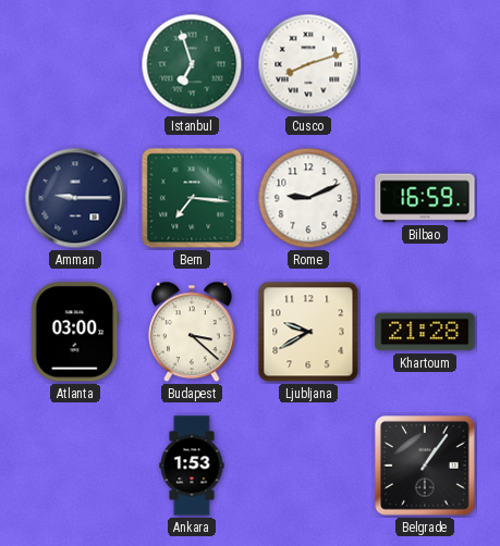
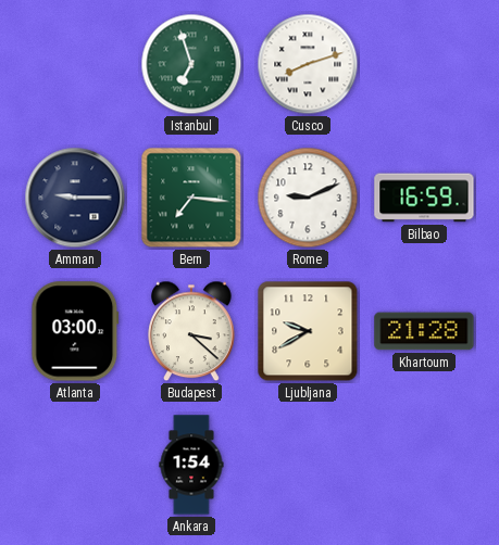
Ankara: 1:53 -> 1:54
Belgrade: 1:06 -> none
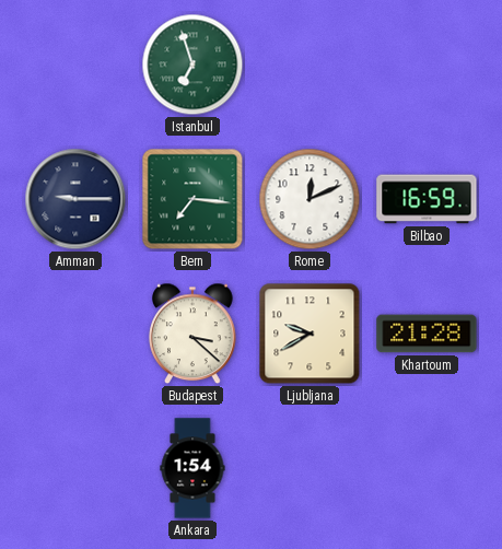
Cusco: 8:12 -> none
Rome: 9:11 -> 12:11
Atlanta: 03:00 -> none
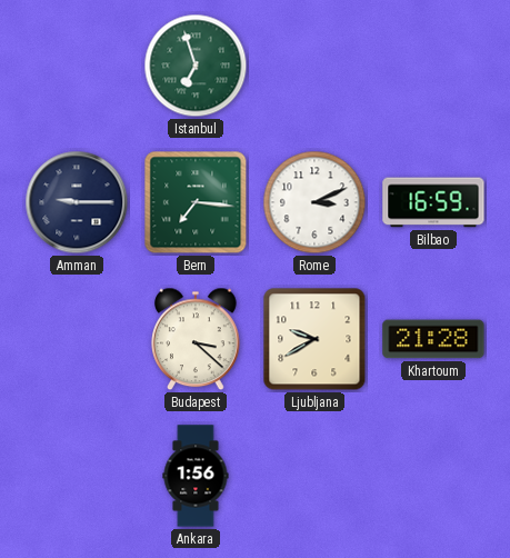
Rome: 12:11 -> 3:11
Ankara: 1:54 -> 1:56
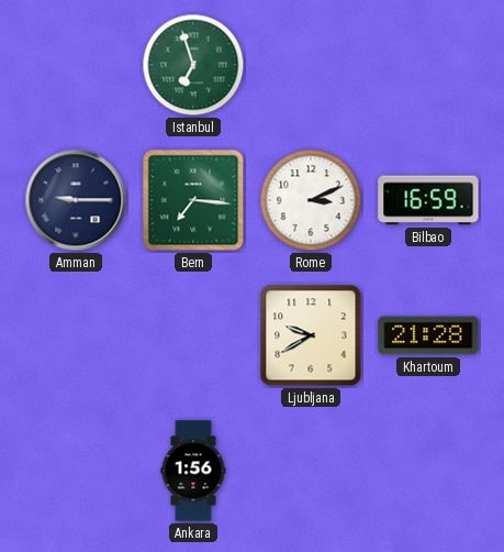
Budapest: 3:22 -> none
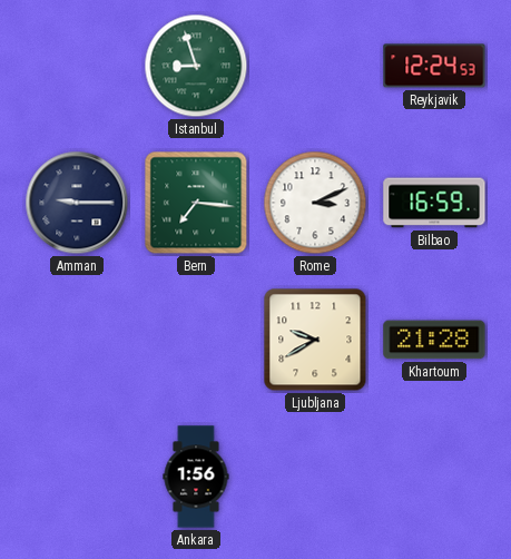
Istanbul: 6:57 -> 8:57
Reykjavik: none -> 12:24
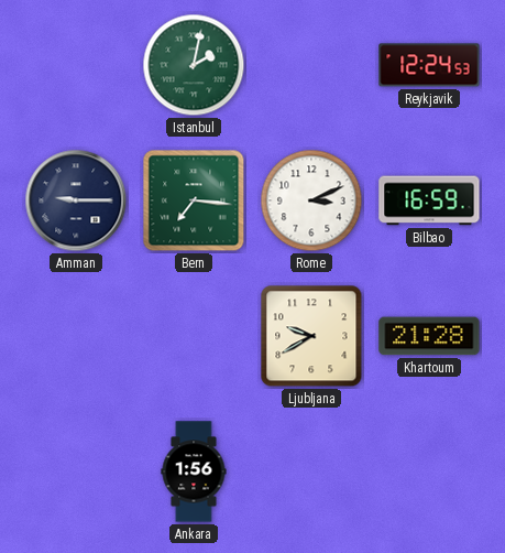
Istanbul: 8:57 -> 2:02
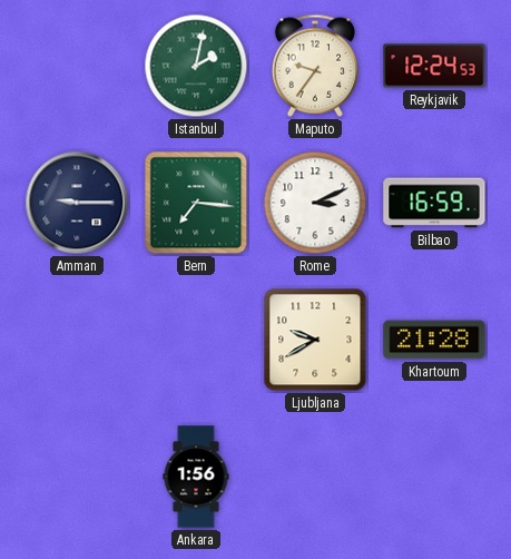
Maputo: none -> 9:36
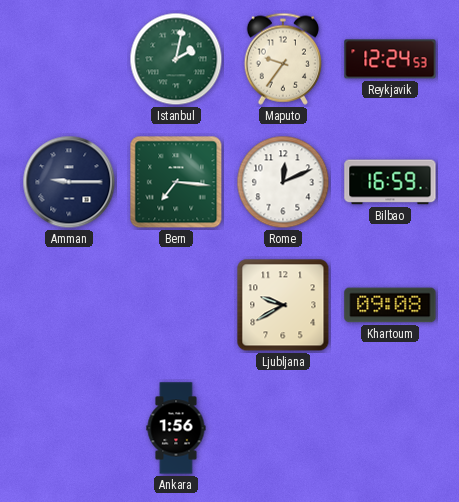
Rome: 3:11 -> 12:11
Khartoum: 21:28 -> 09:08
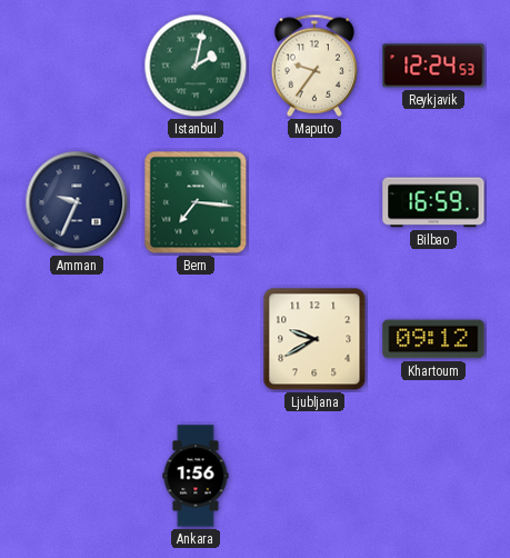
Amman: 9:15 -> 9:34
Rome: 12:11 -> none
Khartoum: 09:08 -> 09:12
